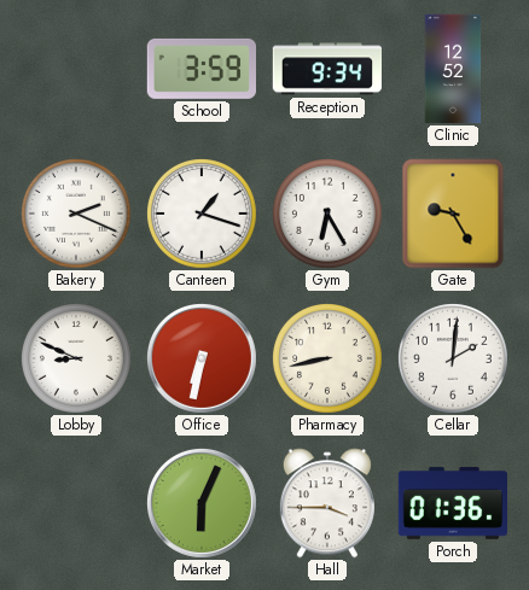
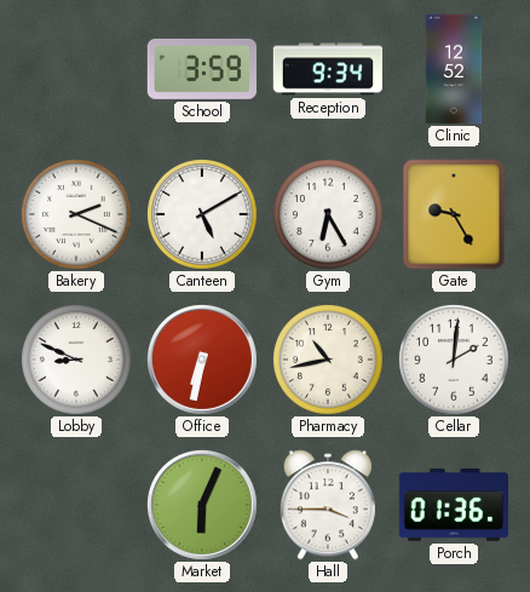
Canteen: 1:18 -> 5:10
Pharmacy: 8:43 -> 10:43
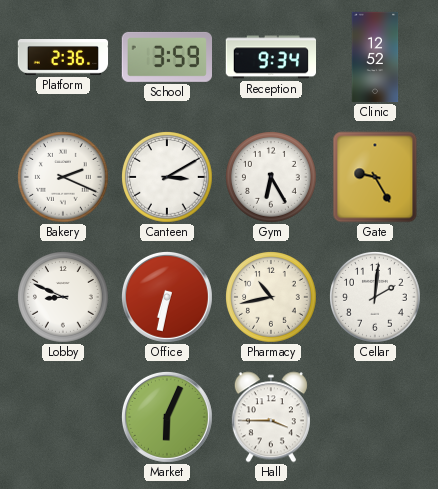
Platform: none -> 2:36
Canteen: 5:10 -> 3:10
Porch: 01:36 -> none
